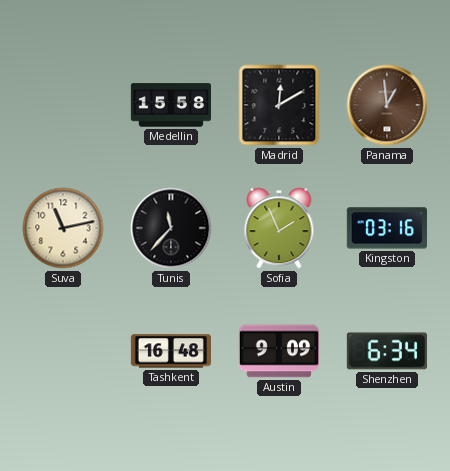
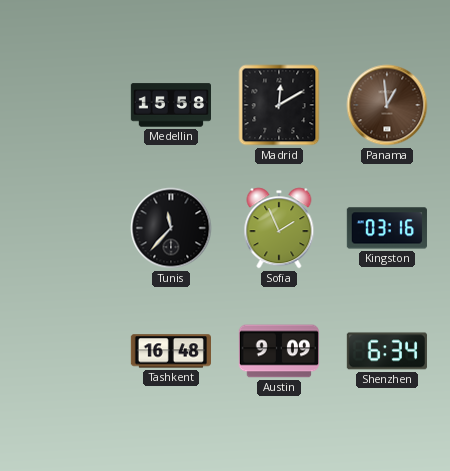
Suva: 11:13 -> none
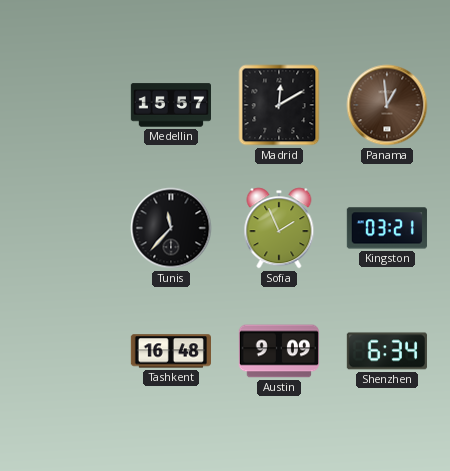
Medellin: 15:58 -> 15:57
Kingston: 03:16 -> 03:21
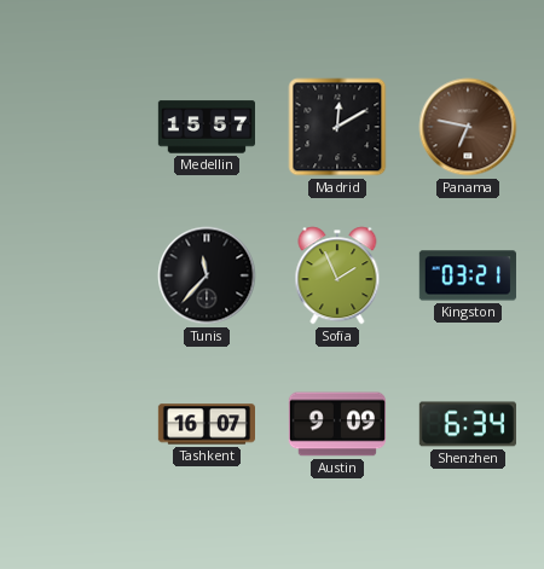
Panama: 12:59 -> 6:47
Tashkent: 16:48 -> 16:07
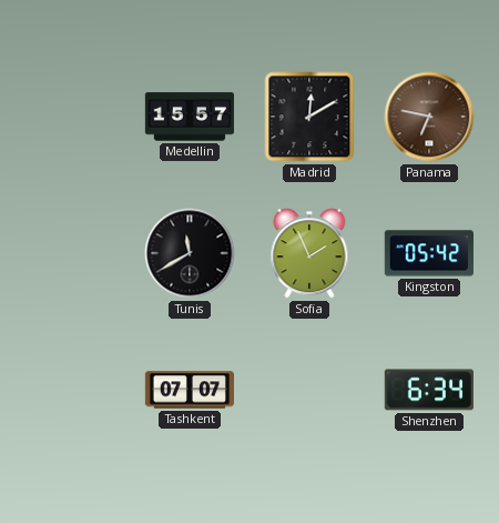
Tunis: 11:37 -> 11:40
Kingston: 03:21 -> 05:42
Tashkent: 16:07 -> 07:07
Austin: 9:09 -> none
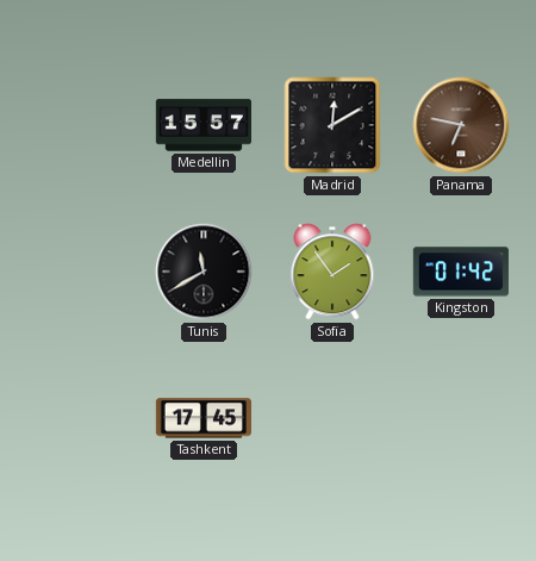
Sofia: 1:56 -> 1:54
Kingston: 05:42 -> 01:42
Tashkent: 07:07 -> 17:45
Shenzhen: 6:34 -> none
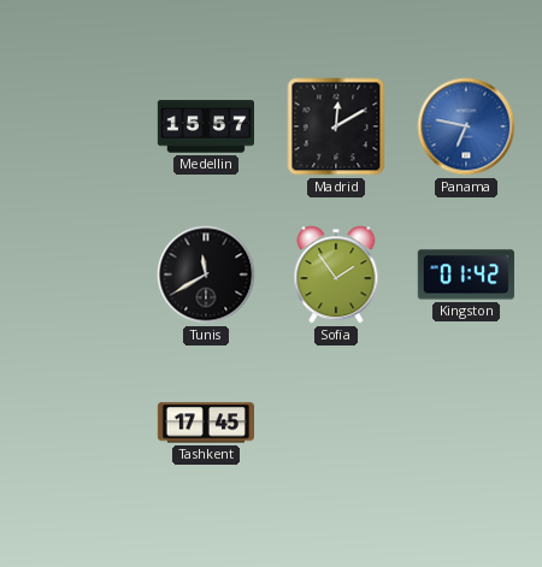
Panama dial: brown -> blue
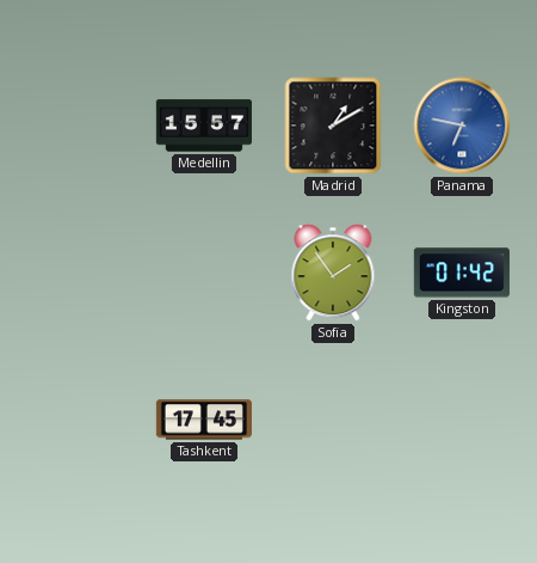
Madrid: 12:10 -> 1:10
Tunis: 11:40 -> none
